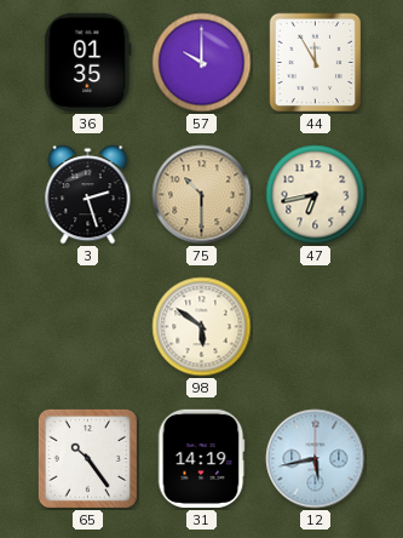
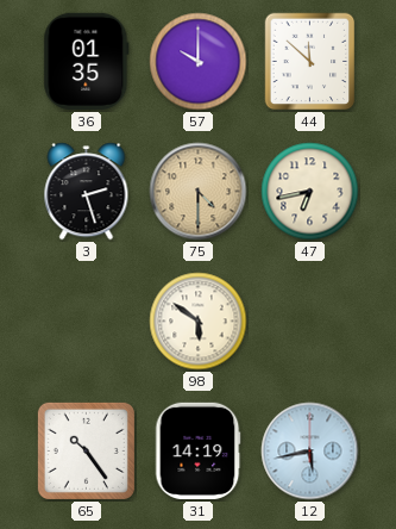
44: 11:55 -> 11:52
75: 10:30 -> 4:30
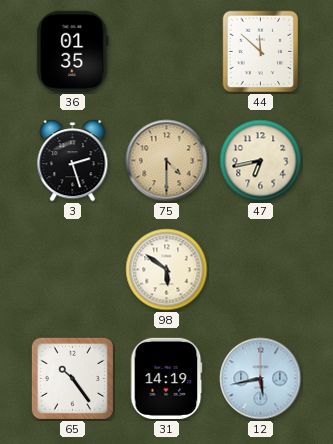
57: 10:00 -> none
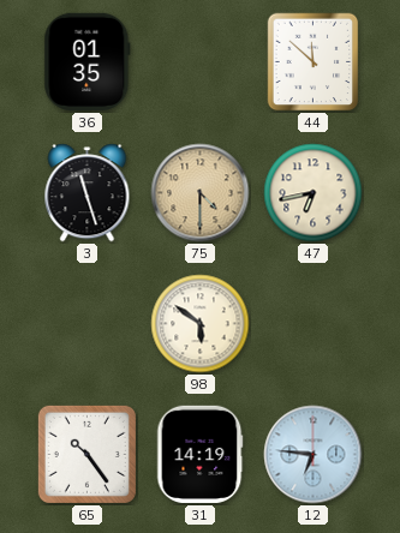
3: 2:27 -> 11:27
12: 5:43 -> 6:46
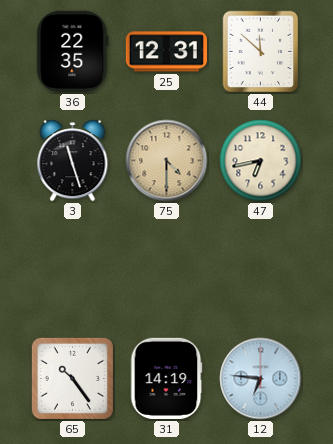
36: 01:35 -> 22:35
25: none -> 12:31
98: 5:51 -> none
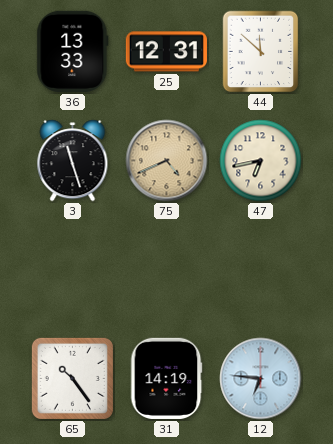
36: 22:35 -> 13:33
75: 4:30 -> 4:41
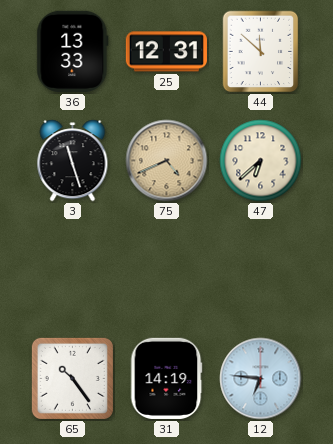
47: 6:43 -> 6:38
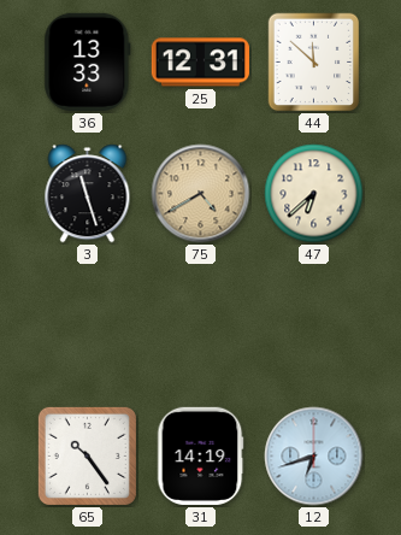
75: 4:41 -> 4:40
12: 6:46 -> 6:42
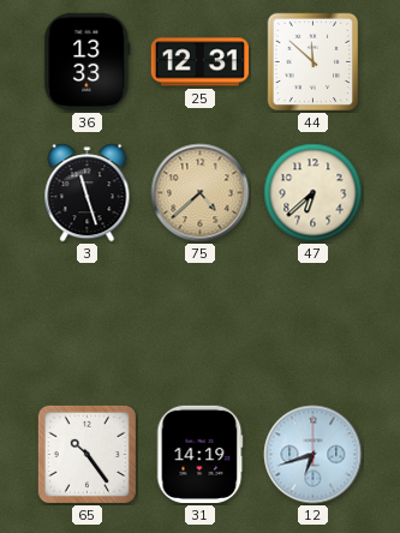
75: 4:40 -> 4:38
